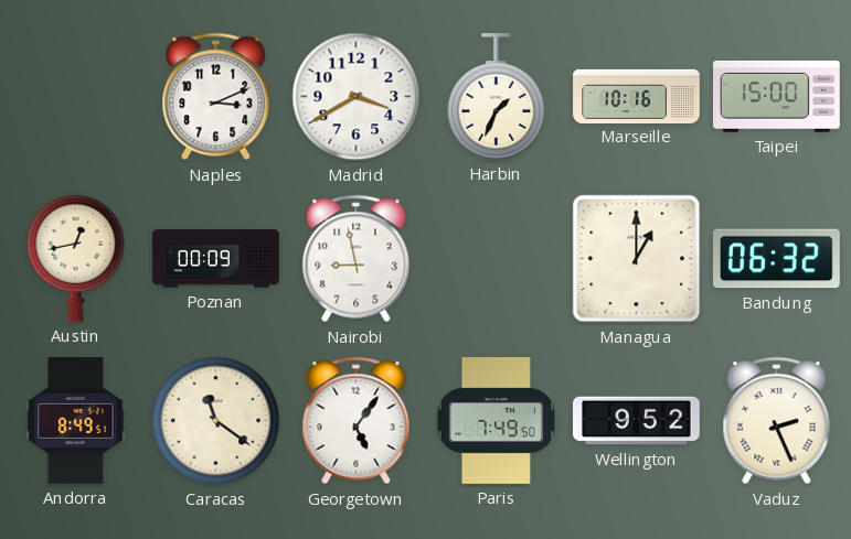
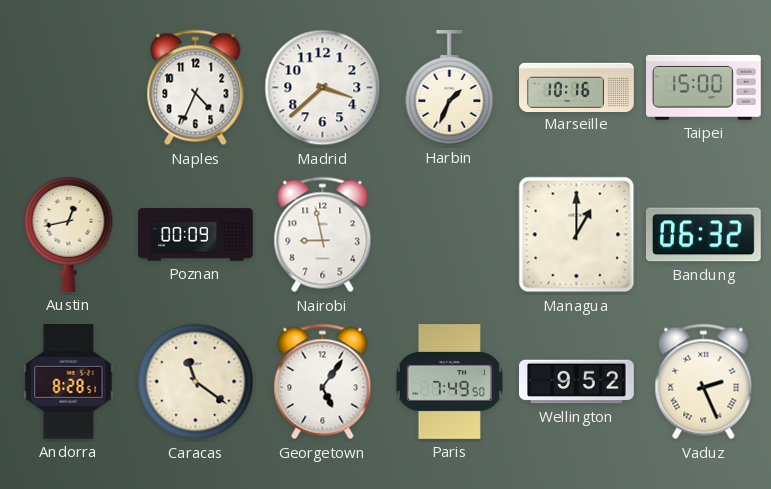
Naples: 3:11 -> 4:34
Madrid: 3:40 -> 3:38
Andorra: 8:49 -> 8:28
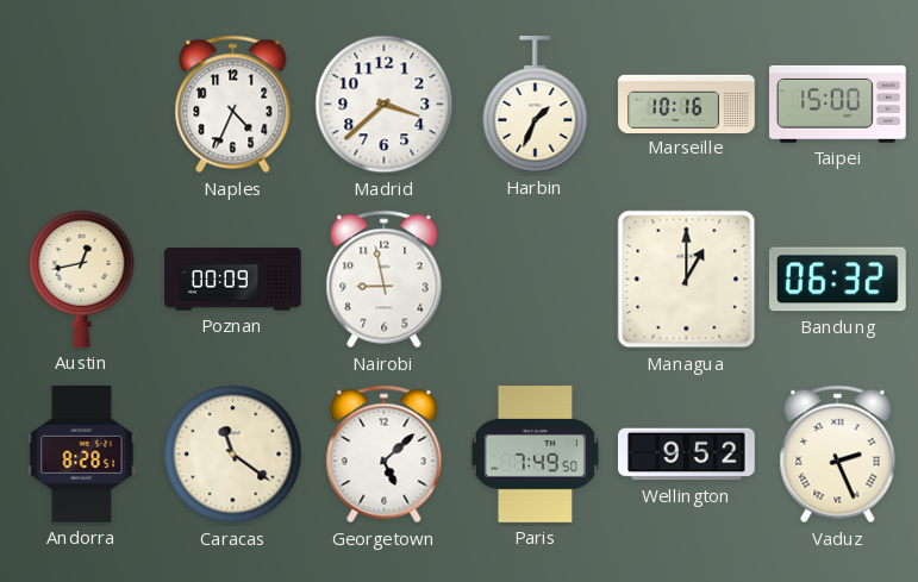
Georgetown: 5:06 -> 5:08
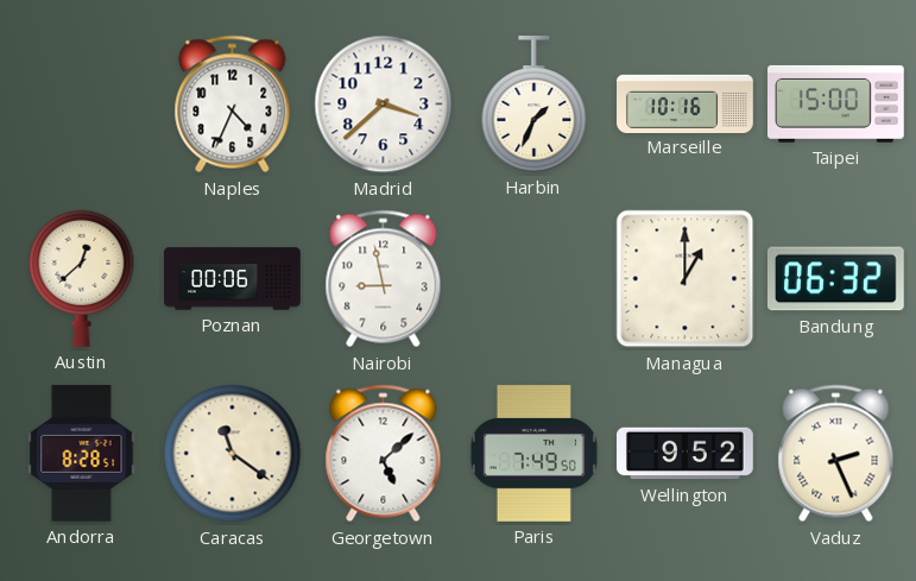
Austin: 12:43 -> 12:38
Poznan: 00:09 -> 00:06
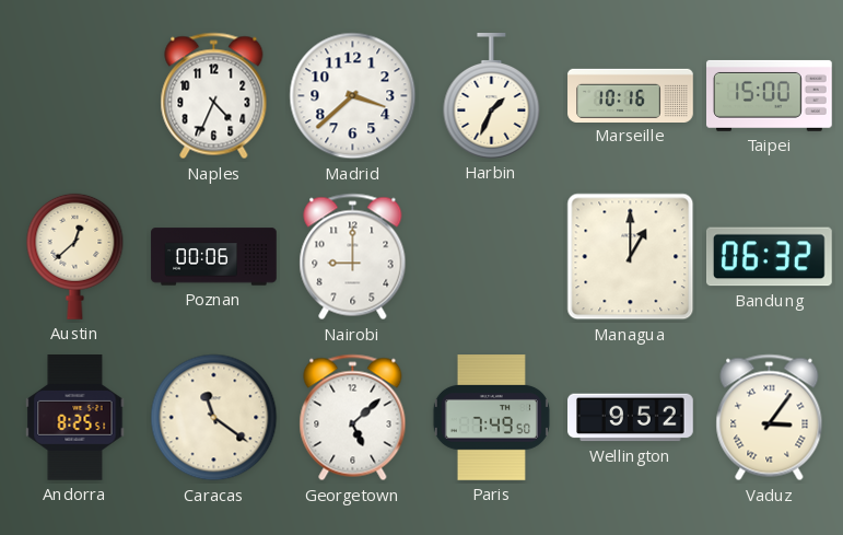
Nairobi: 8:58 -> 9:00
Andorra: 8:28 -> 8:25
Vaduz: 2:26 -> 3:06
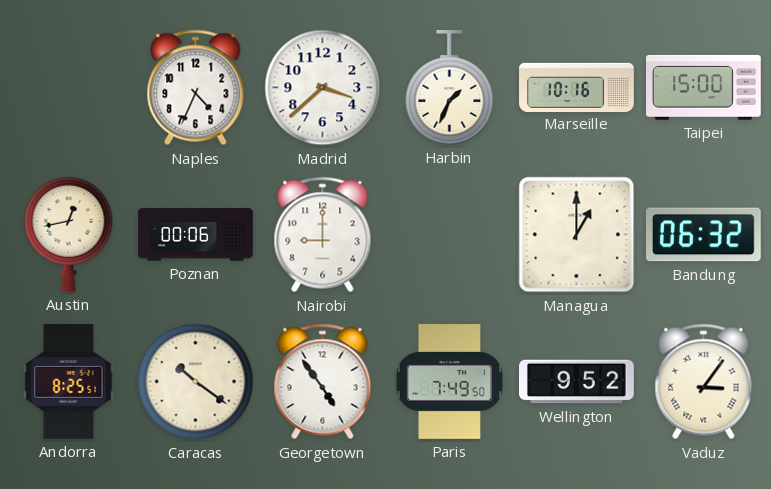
Austin: 12:38 -> 12:43
Caracas: 11:21 -> 10:21
Georgetown: 5:08 -> 4:54
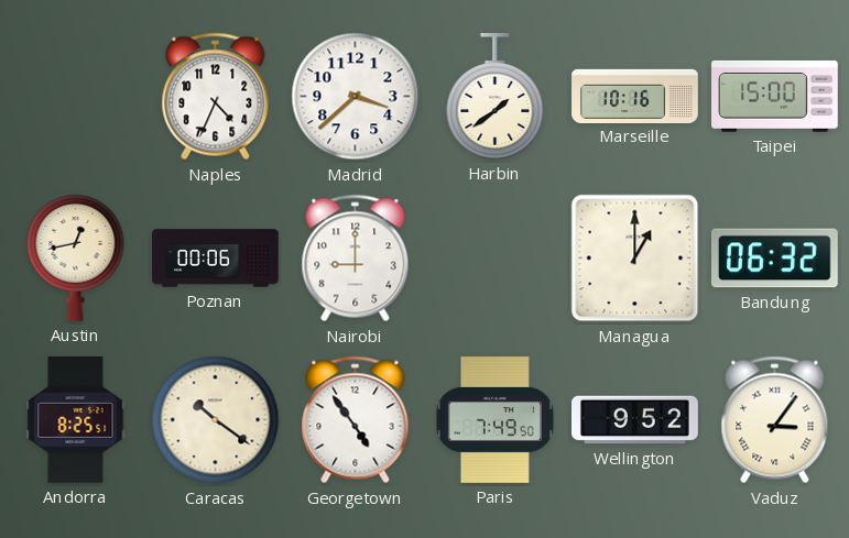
Harbin: 1:34 -> 1:39
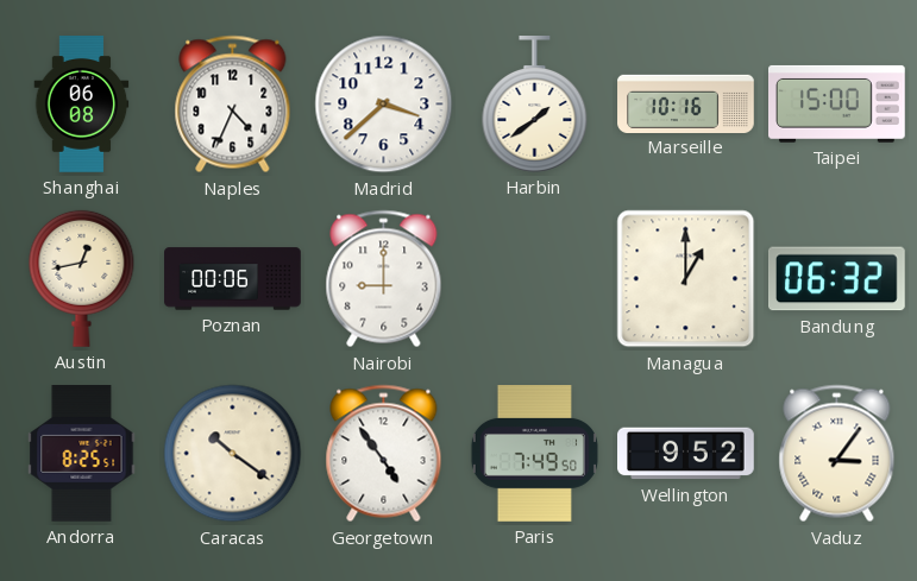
Shanghai: none -> 06:08
